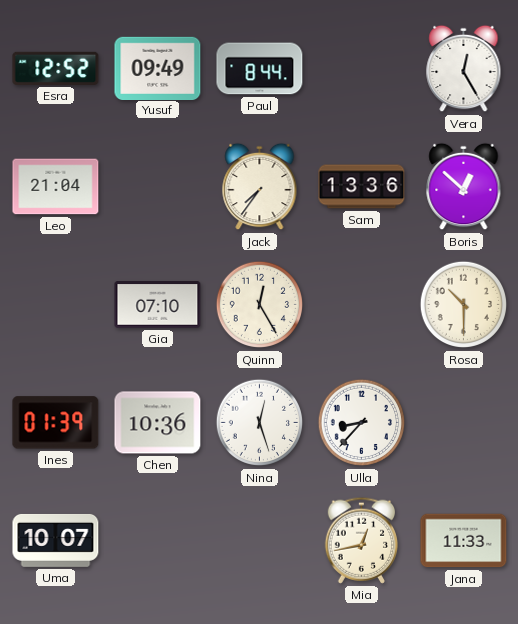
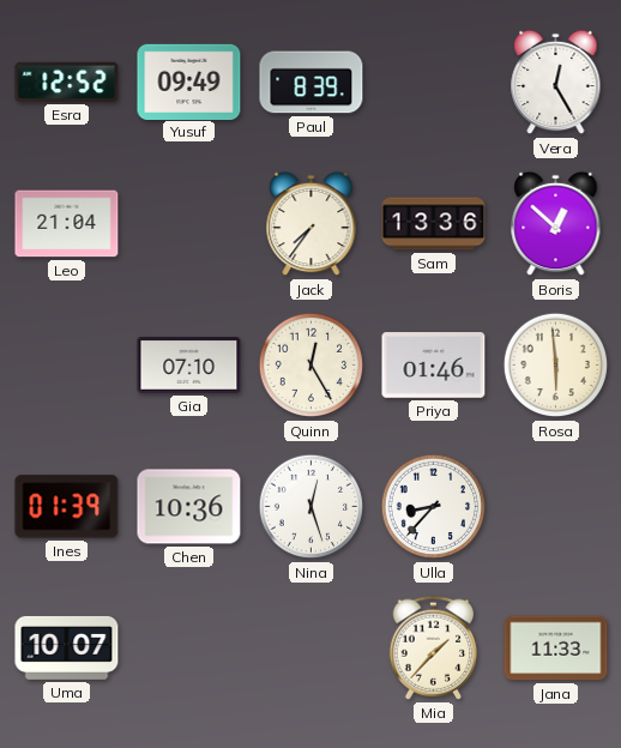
Paul: 8:44 -> 8:39
Priya: none -> 01:46
Rosa: 10:30 -> 5:59
Mia: 12:43 -> 1:37
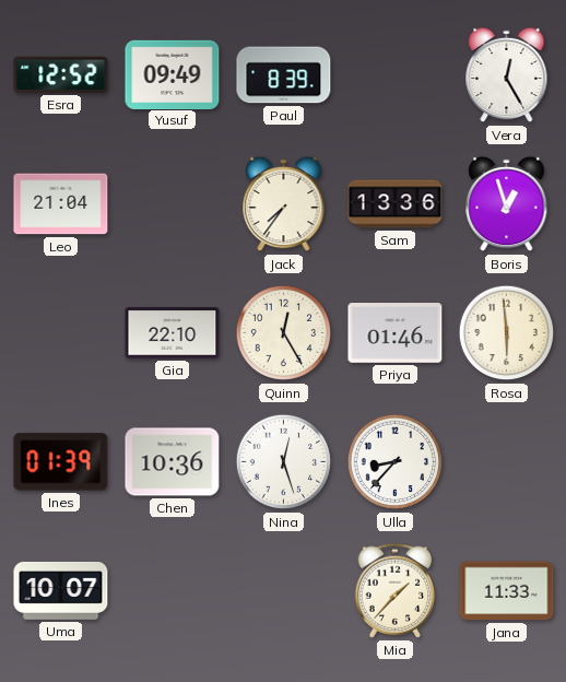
Boris: 12:52 -> 12:57
Gia: 07:10 -> 22:10
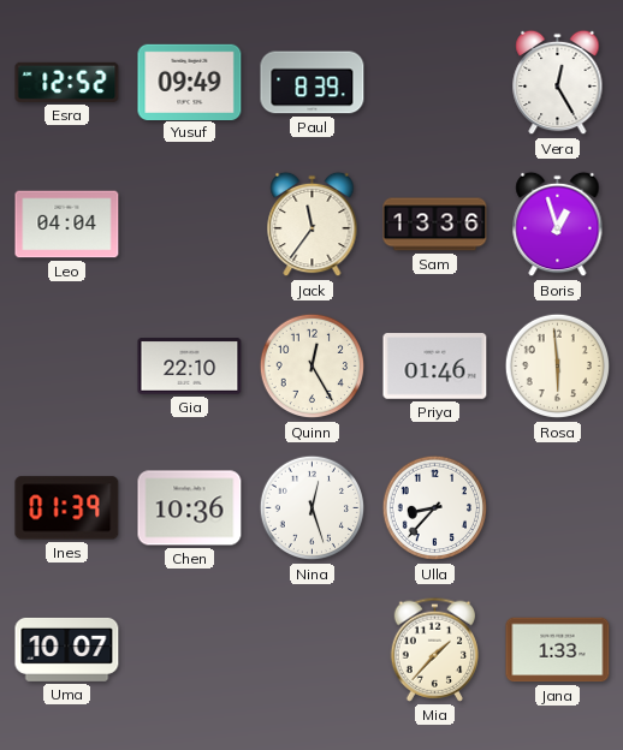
Leo: 21:04 -> 04:04
Jack: 7:36 -> 11:36
Jana: 11:33 -> 1:33
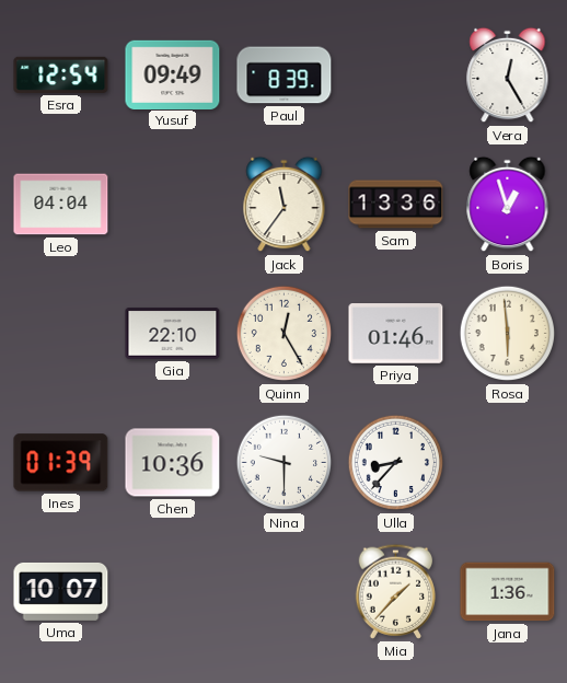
Esra: 12:52 -> 12:54
Nina: 12:27 -> 9:30
Jana: 1:33 -> 1:36
